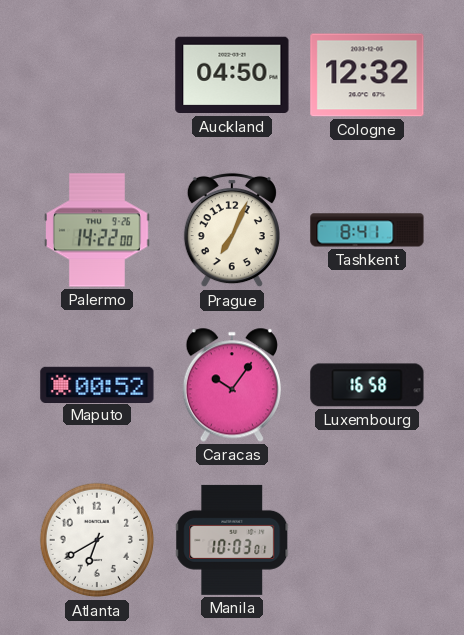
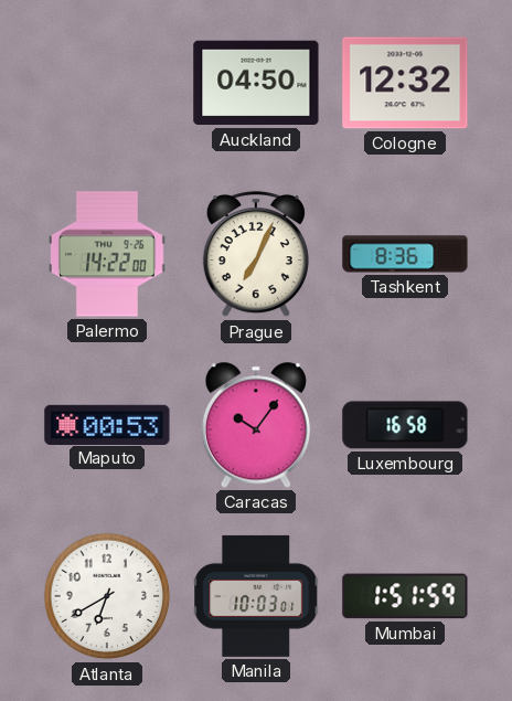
Tashkent: 8:41 -> 8:36
Maputo: 00:52 -> 00:53
Mumbai: none -> 1:51
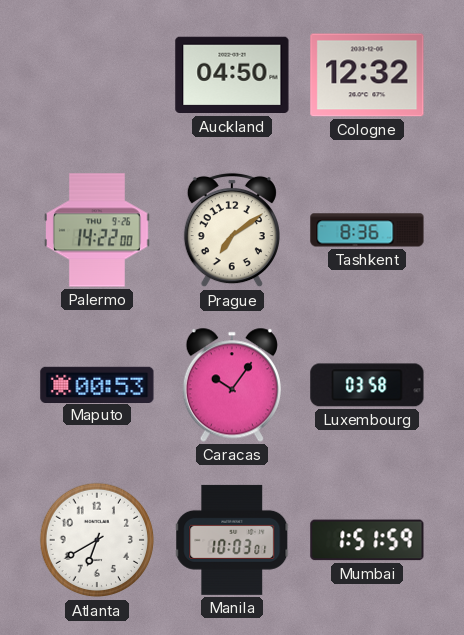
Prague: 7:04 -> 7:09
Luxembourg: 16:58 -> 03:58
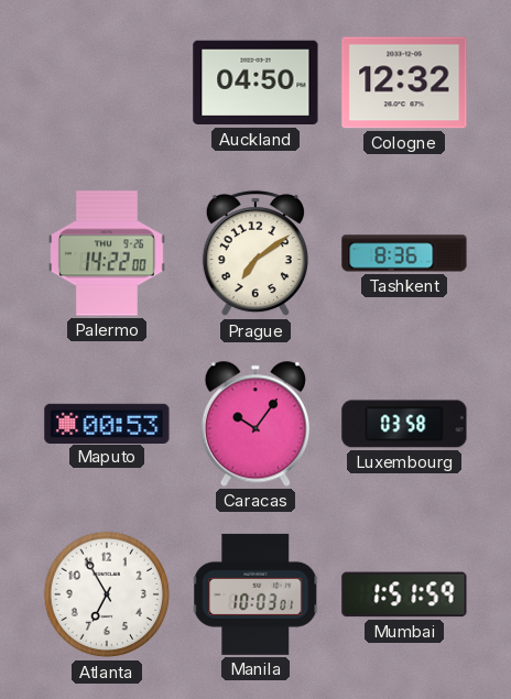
Atlanta: 6:40 -> 6:55
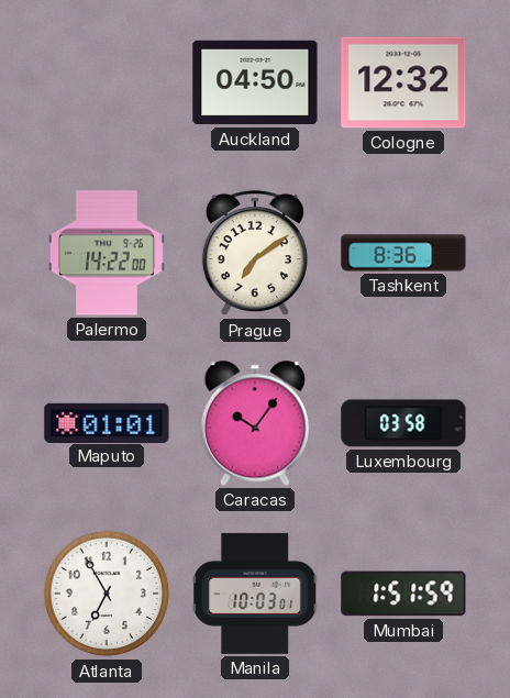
Maputo: 00:53 -> 01:01
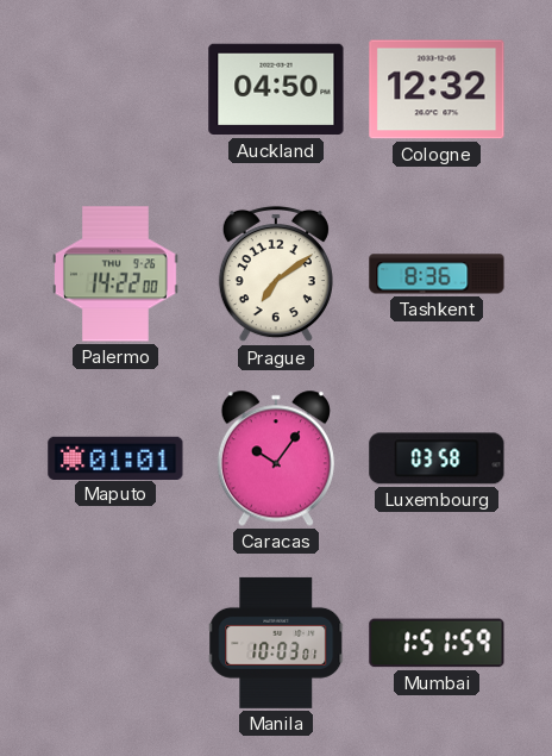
Atlanta: 6:55 -> none
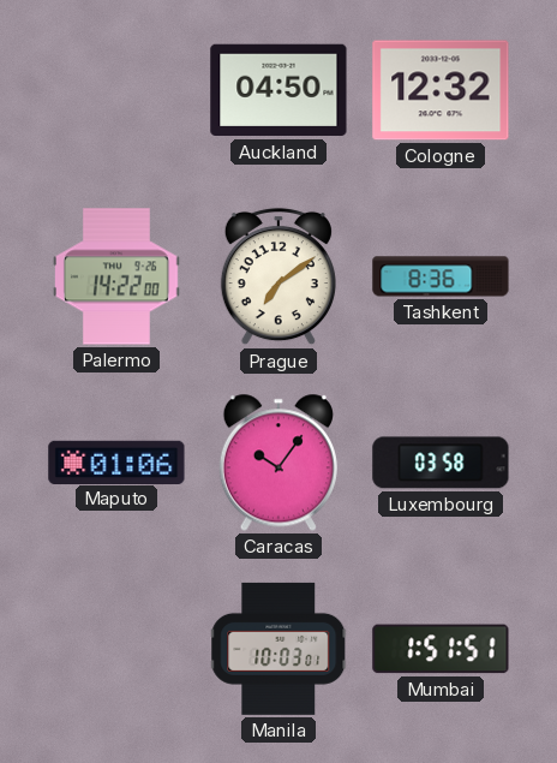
Maputo: 01:01 -> 01:06
Mumbai: 1:51:59 -> 1:51:51
